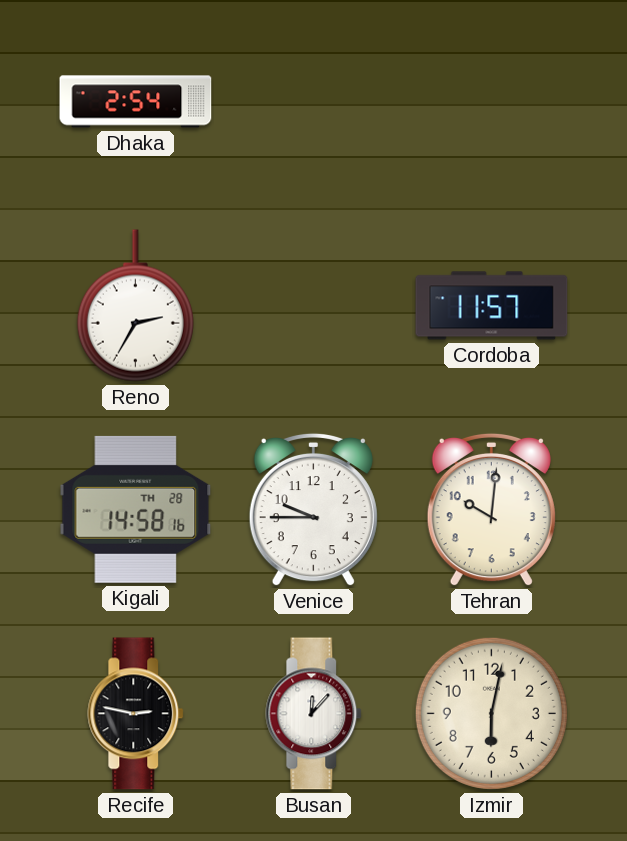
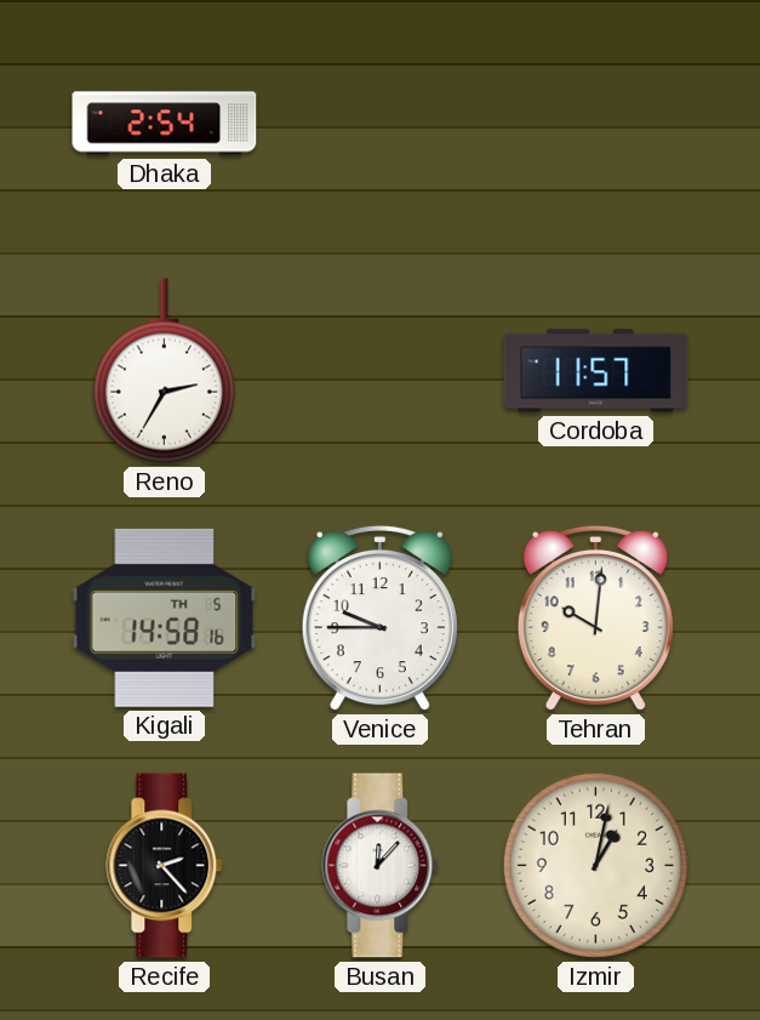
Kigali date: TH 28 -> TH 5
Recife: 2:47 -> 2:23
Izmir: 6:02 -> 1:02
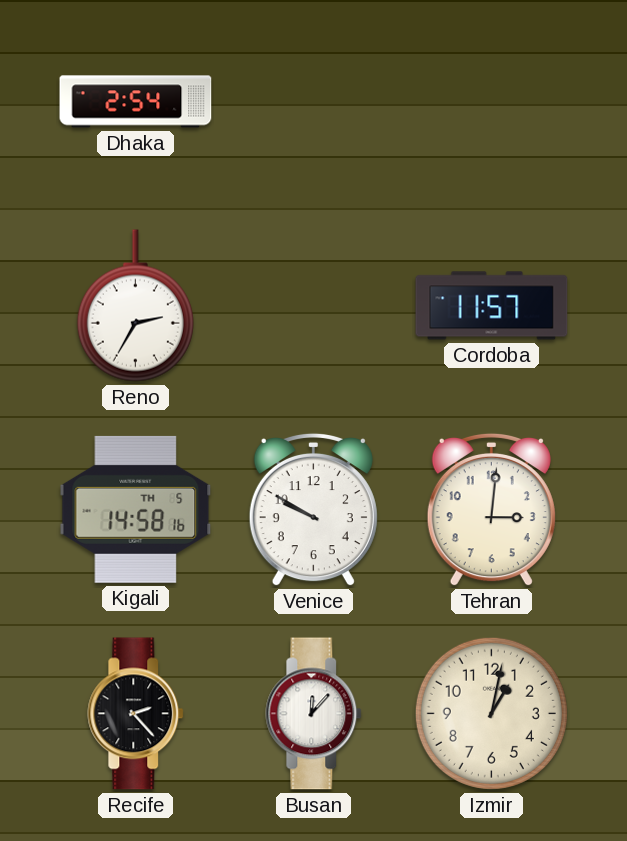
Venice: 9:45 -> 9:50
Tehran: 10:01 -> 3:01
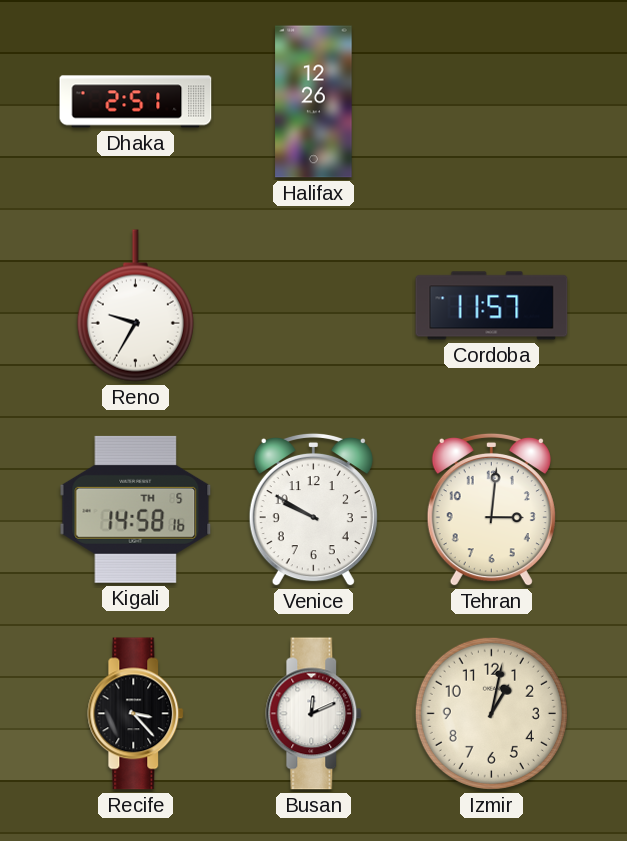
Dhaka: 2:54 -> 2:51
Halifax: none -> 12:26
Reno: 2:35 -> 9:35
Recife: 2:23 -> 3:23
Busan: 12:07 -> 12:11
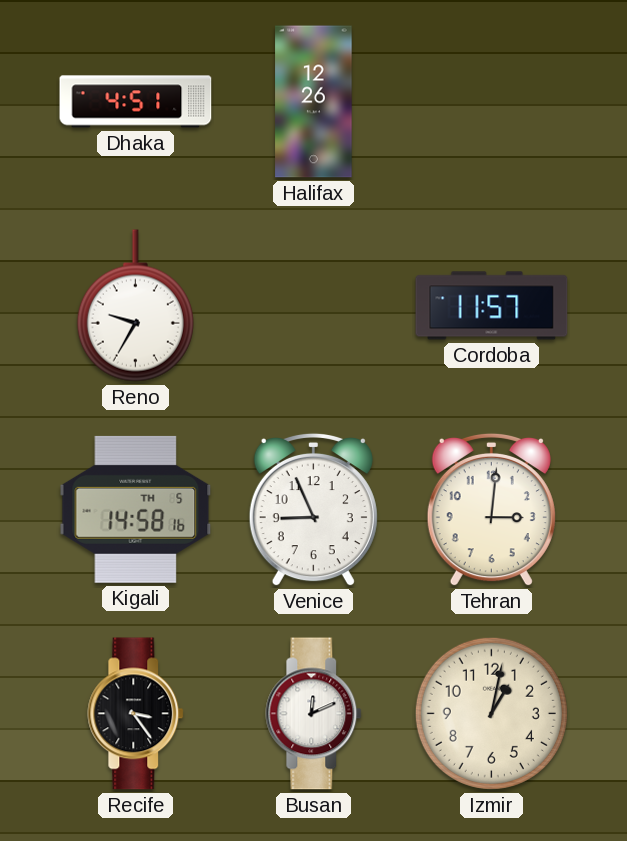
Dhaka: 2:51 -> 4:51
Venice: 9:50 -> 8:56
Recife: 3:23 -> 3:24
